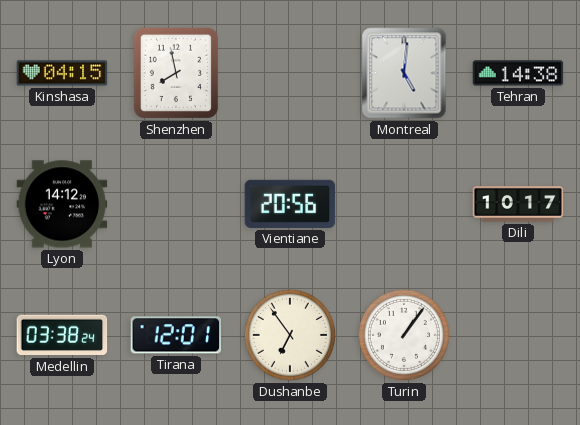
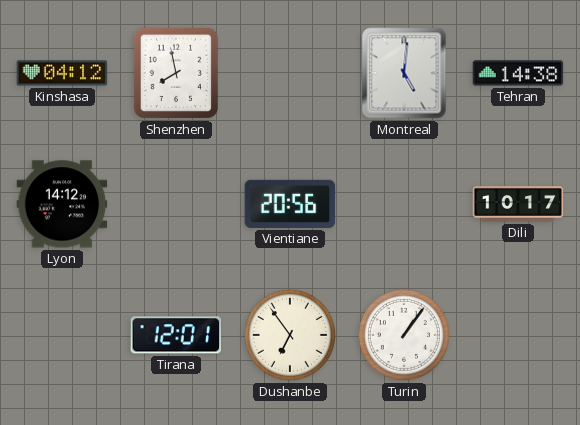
Kinshasa: 04:15 -> 04:12
Medellin: 03:38 -> none
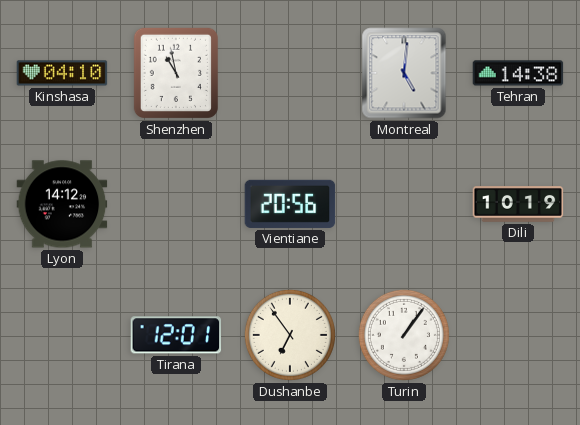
Kinshasa: 04:12 -> 04:10
Shenzhen: 7:58 -> 10:58
Dili: 10:17 -> 10:19
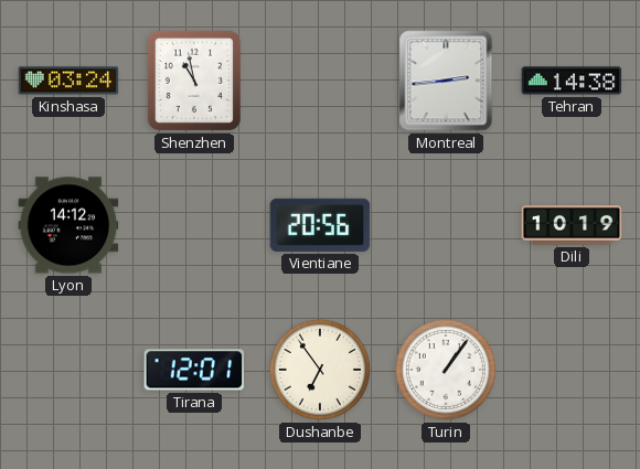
Kinshasa: 04:10 -> 03:24
Montreal: 5:01 -> 2:44
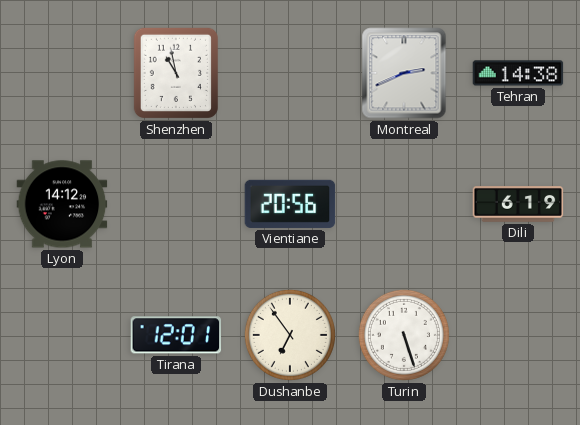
Kinshasa: 03:24 -> none
Montreal: 2:44 -> 2:41
Dili: 10:19 -> 6:19
Turin: 1:06 -> 5:27
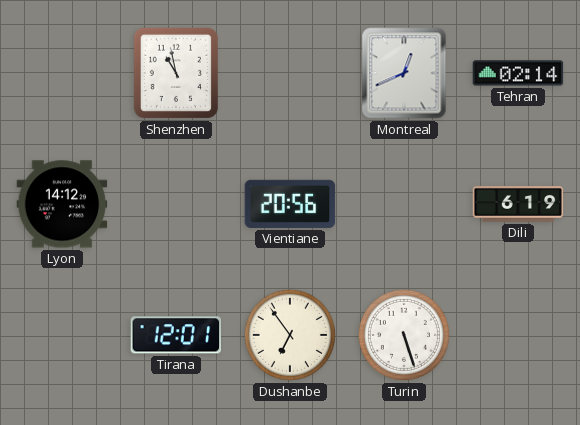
Montreal: 2:41 -> 12:41
Tehran: 14:38 -> 02:14
